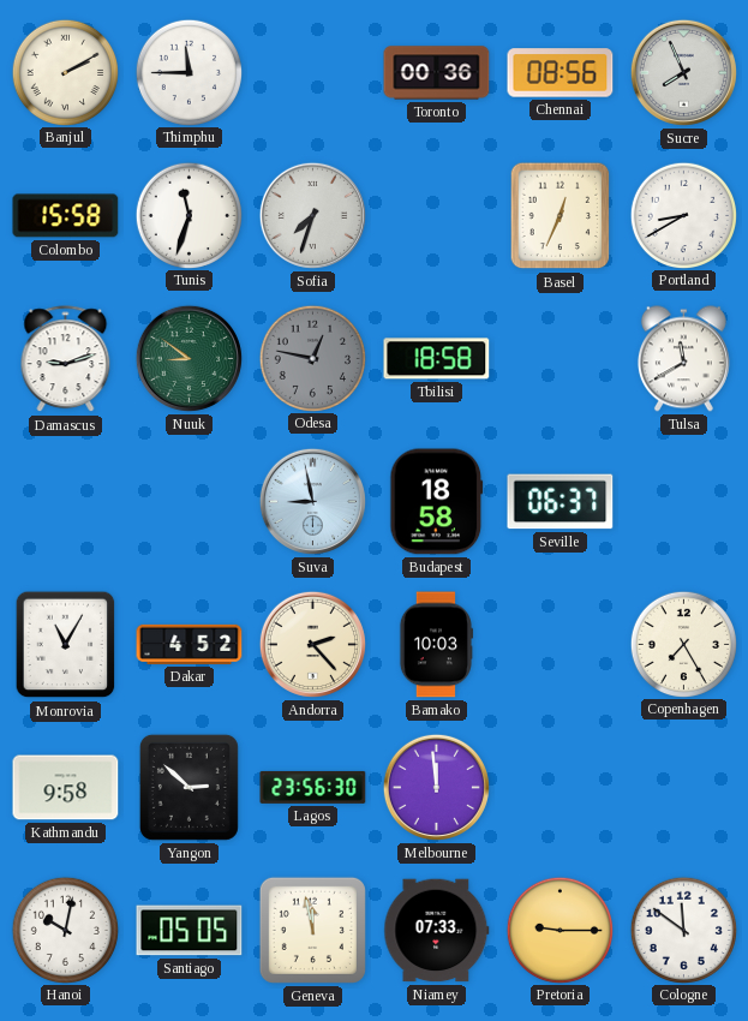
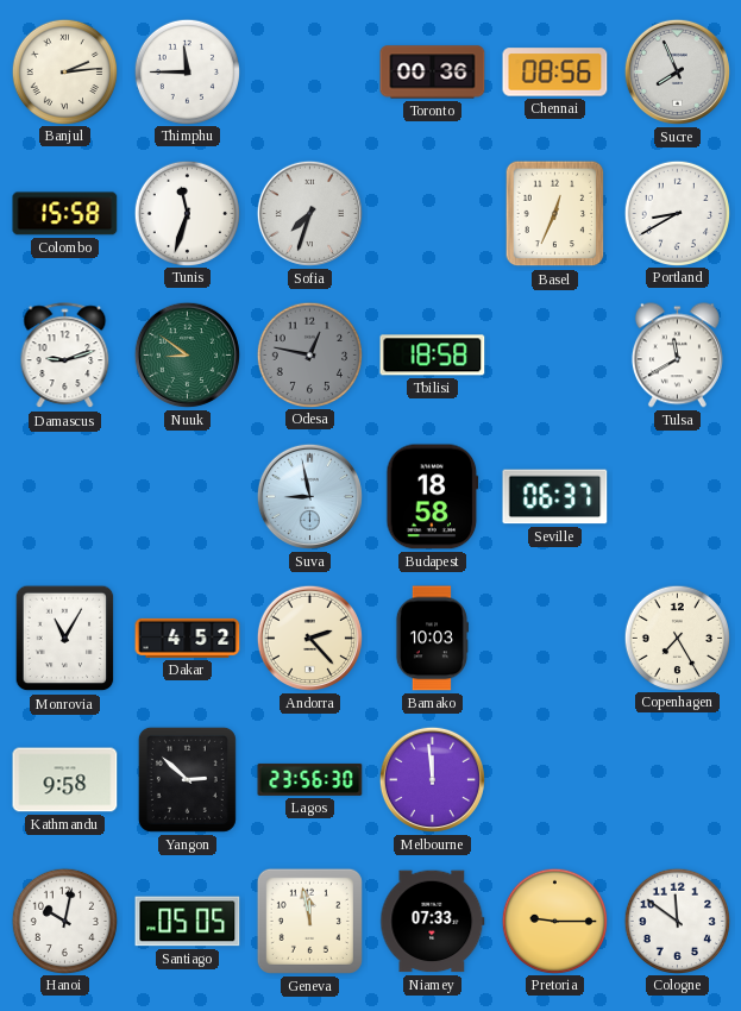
Banjul: 2:10 -> 2:14
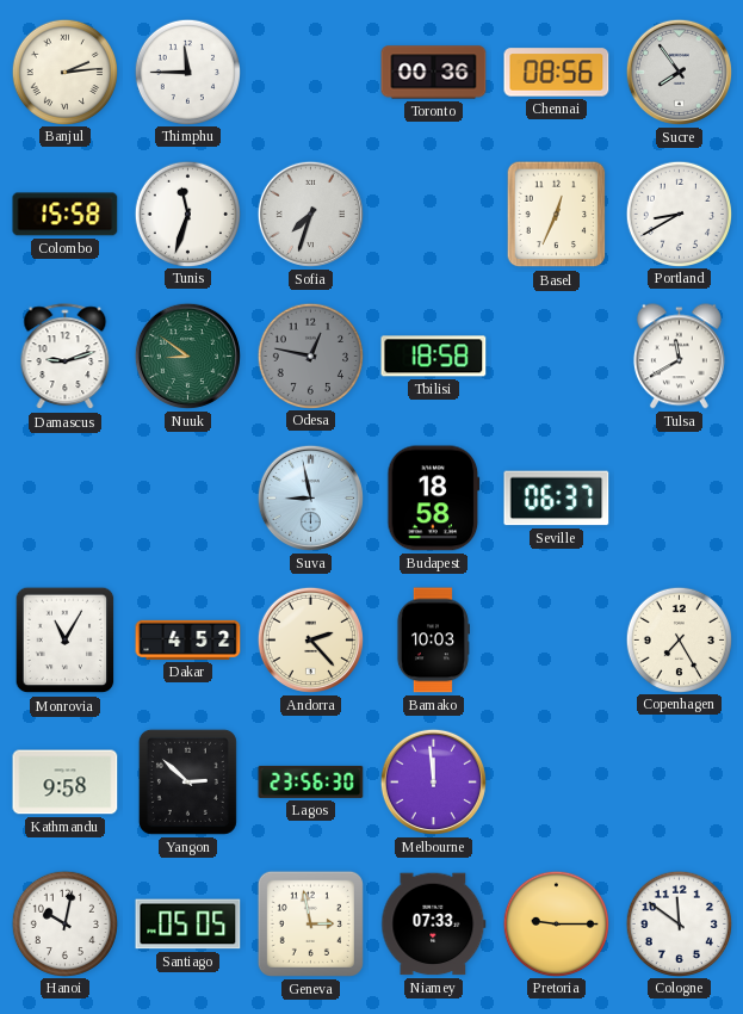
Sucre: 7:56 -> 7:54
Geneva: 11:58 -> 2:58
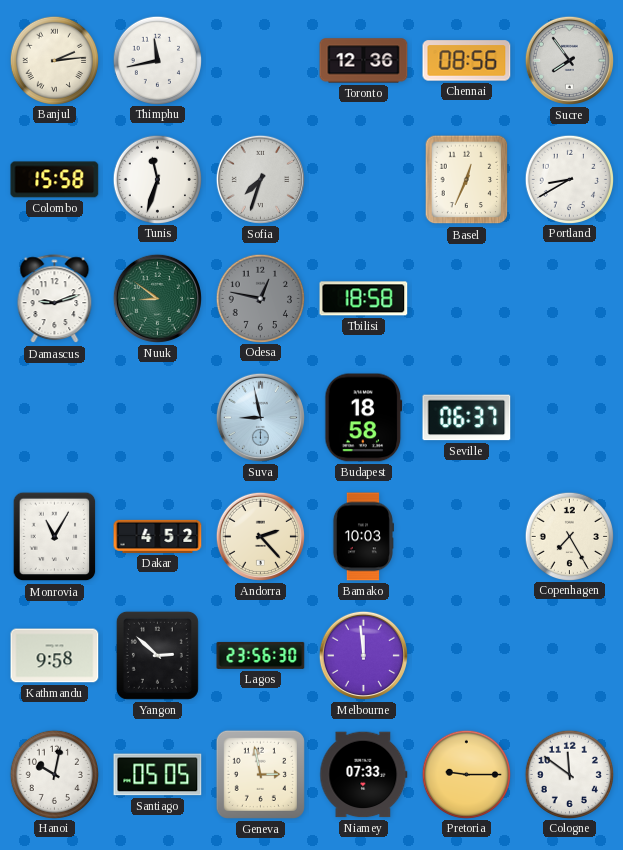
Thimphu: 11:45 -> 11:43
Toronto: 00:36 -> 12:36
Tulsa: 11:40 -> none
